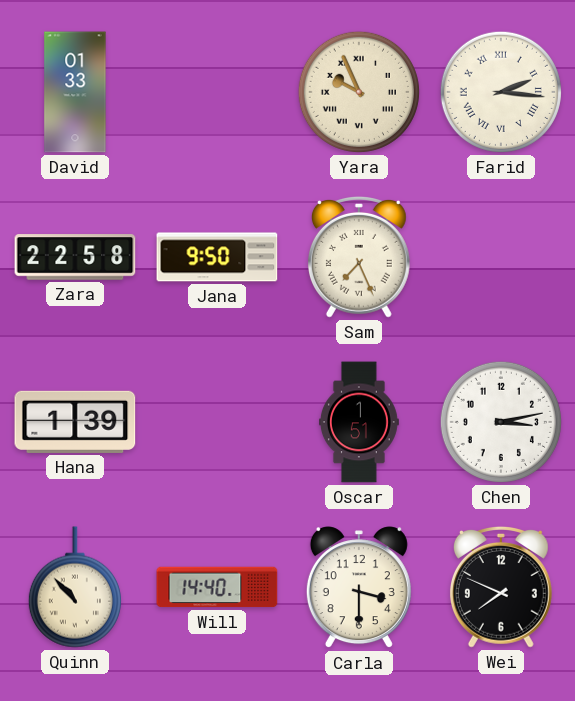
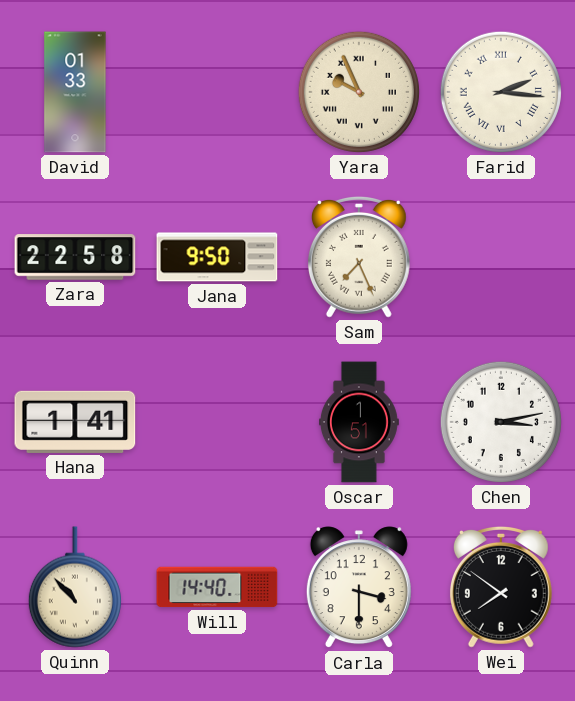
Hana: 1:39 -> 1:41
Wei: 7:49 -> 7:51
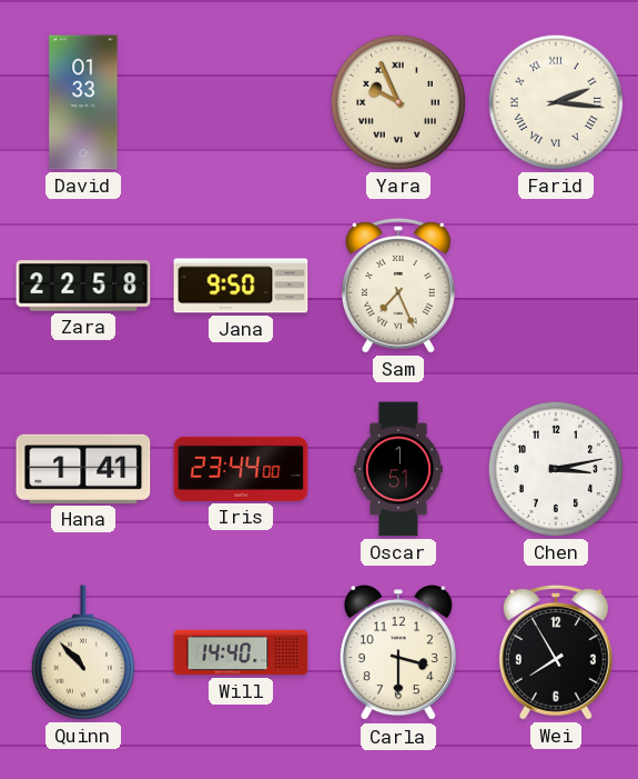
Iris: none -> 23:44
Wei: 7:51 -> 7:55
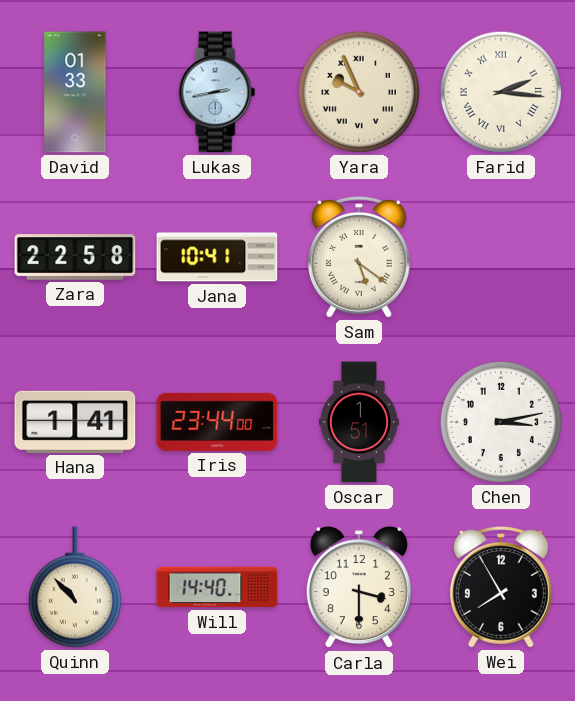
Lukas: none -> 2:43
Jana: 9:50 -> 10:41
Sam: 7:26 -> 5:21
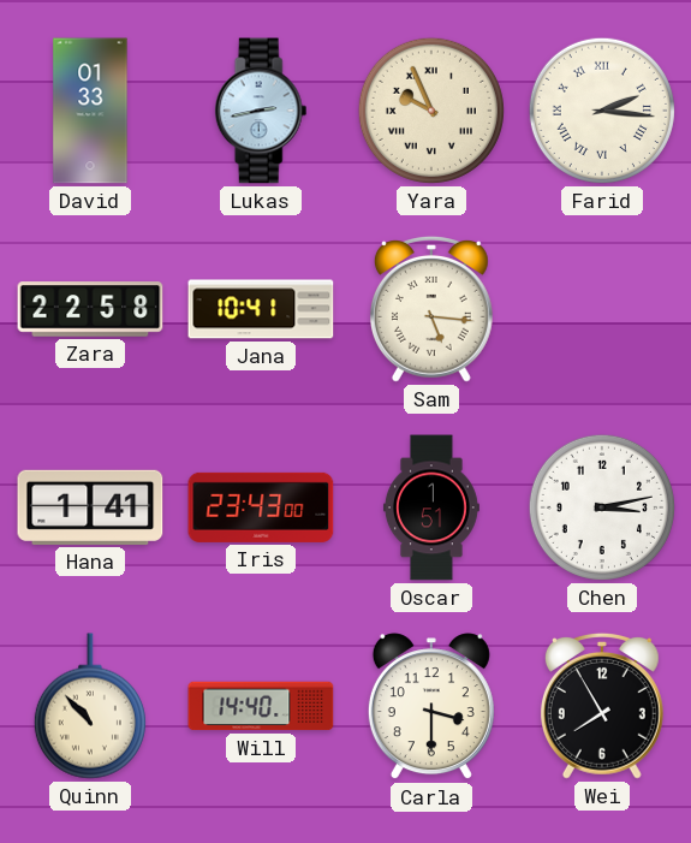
Sam: 5:21 -> 5:16
Iris: 23:44 -> 23:43
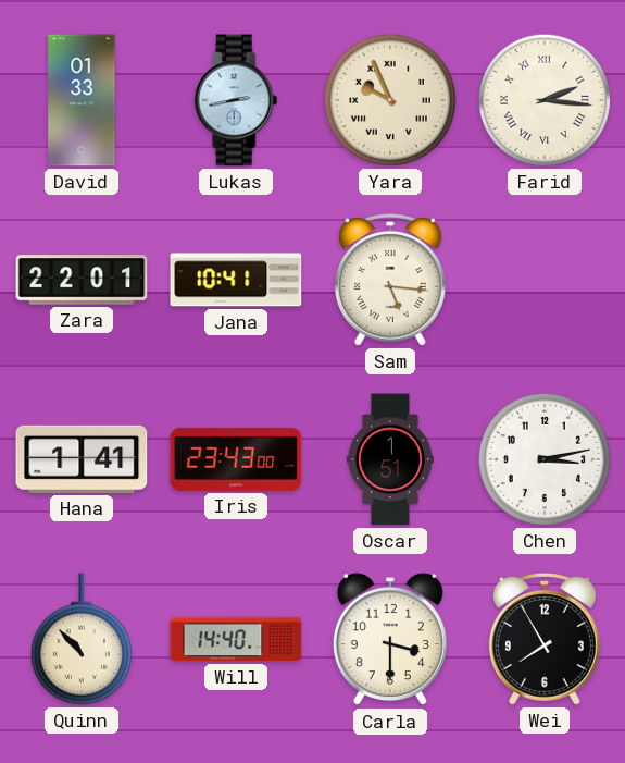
Zara: 22:58 -> 22:01
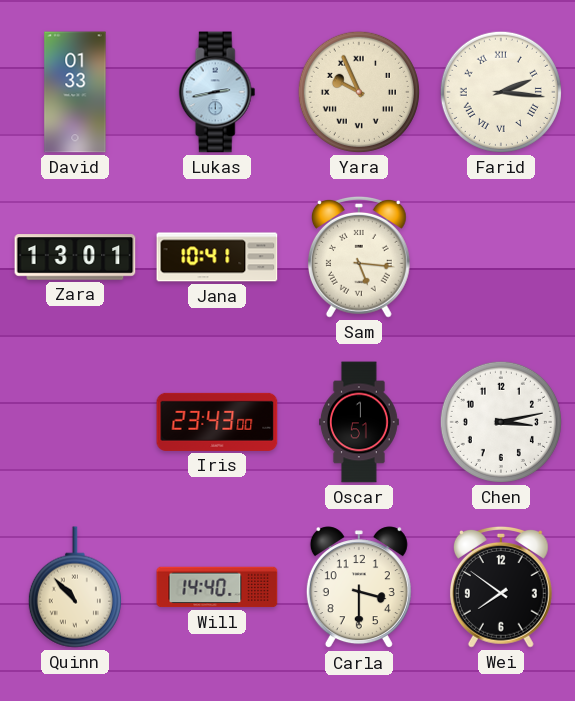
Zara: 22:01 -> 13:01
Hana: 1:41 -> none
Wei: 7:55 -> 7:51
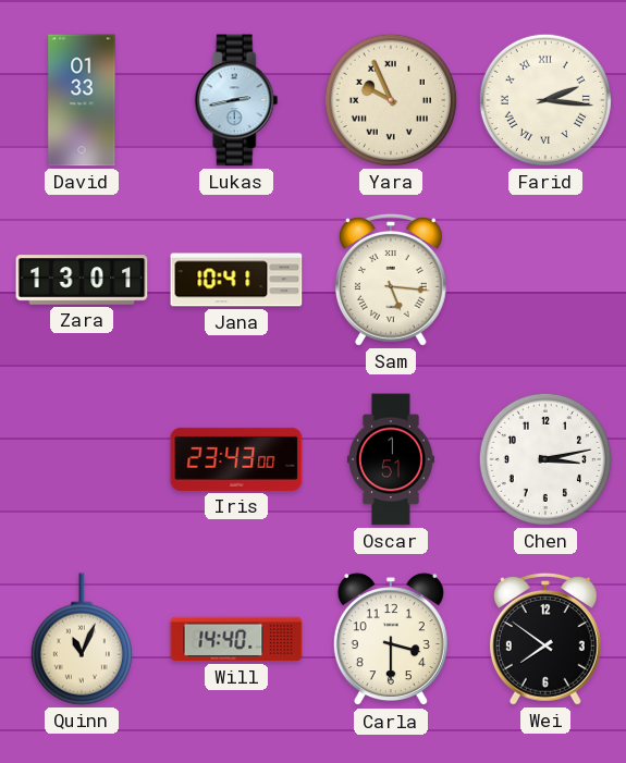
Quinn: 10:53 -> 11:04
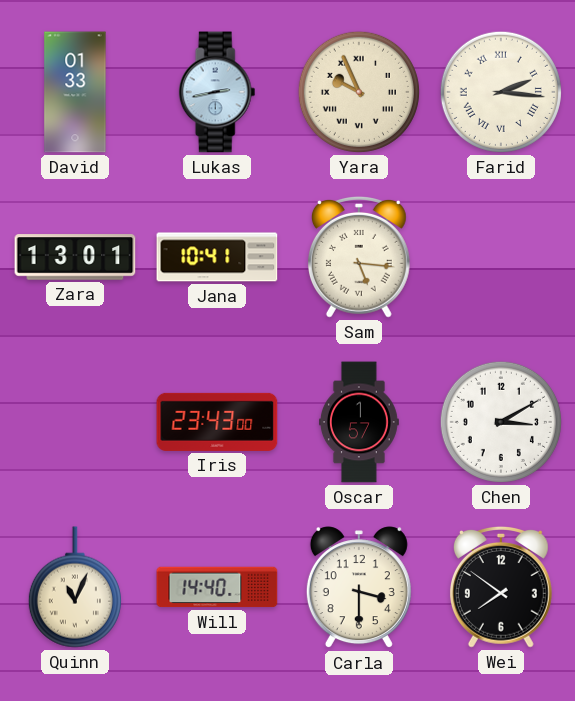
Oscar: 1:51 -> 1:57
Chen: 3:13 -> 3:10
